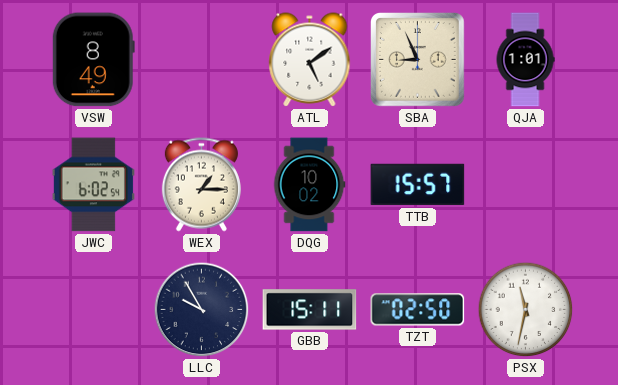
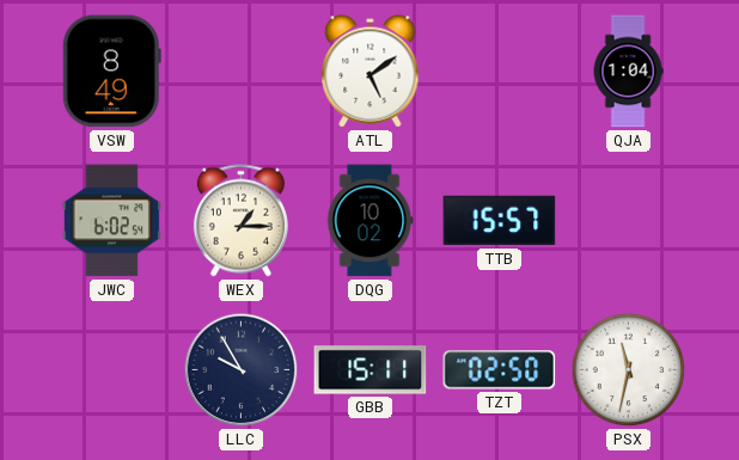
SBA: 8:56 -> none
QJA: 1:01 -> 1:04
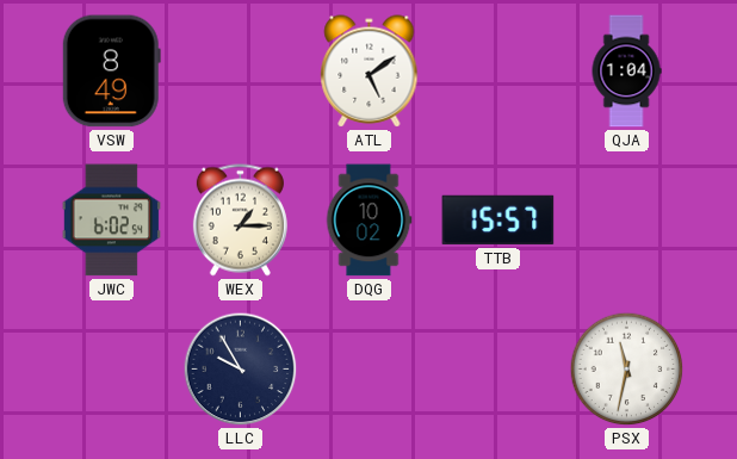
GBB: 15:11 -> none
TZT: 02:50 -> none
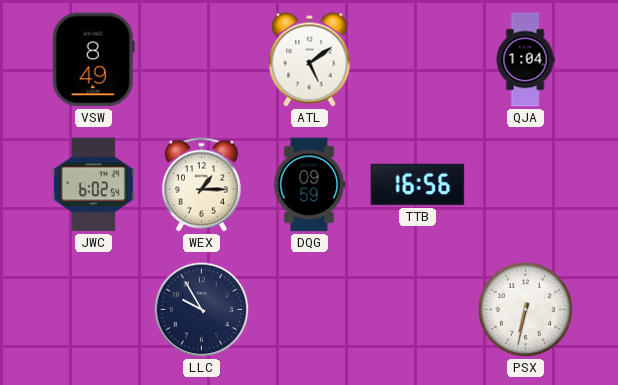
DQG: 10:02 -> 09:59
TTB: 15:57 -> 16:56
PSX: 11:32 -> 6:32
